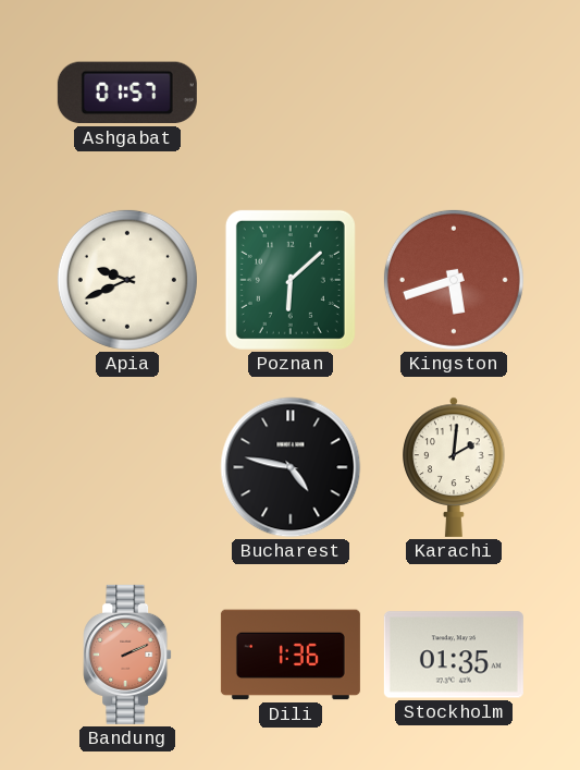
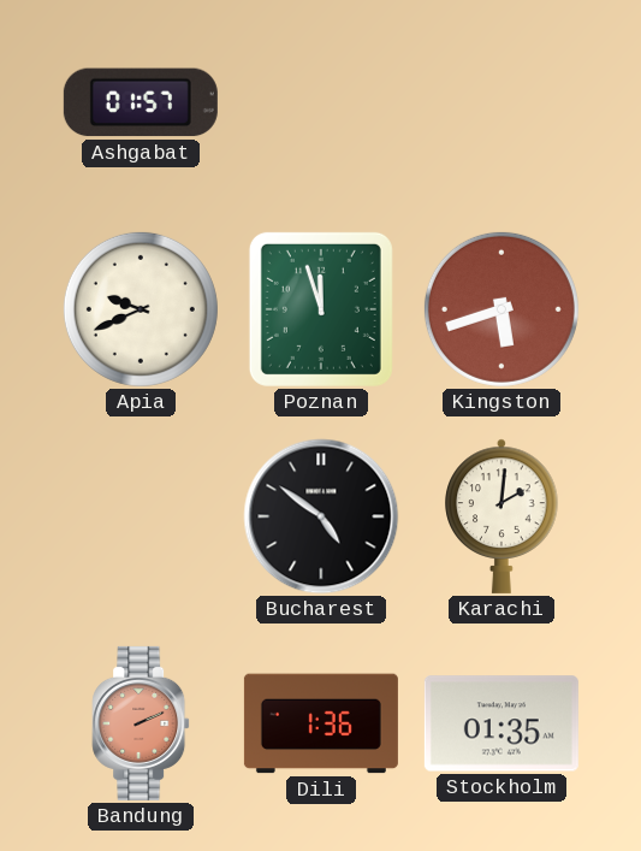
Poznan: 6:08 -> 11:57
Bucharest: 4:47 -> 4:51
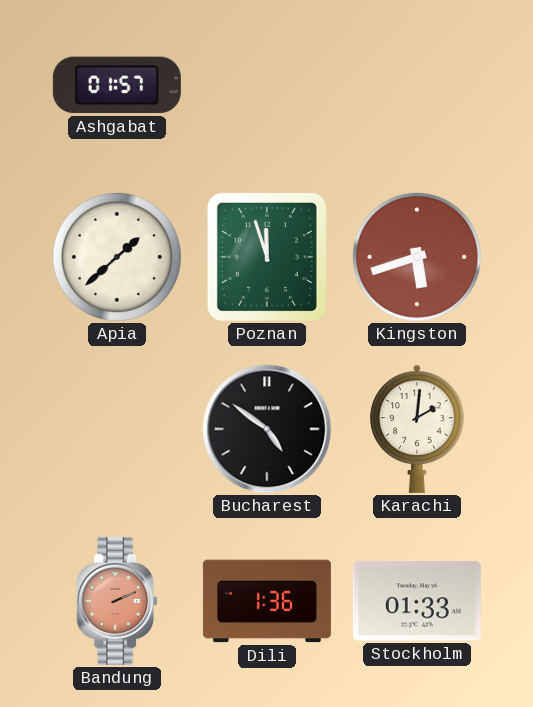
Apia: 9:41 -> 1:38
Stockholm: 01:35 -> 01:33
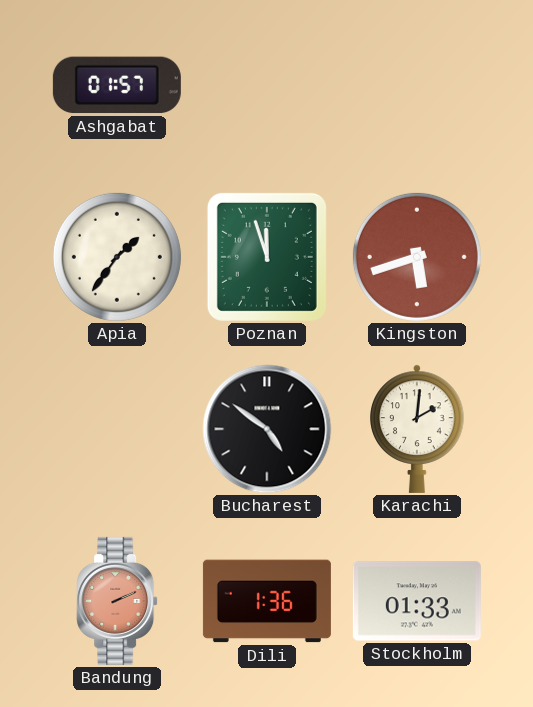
Apia: 1:38 -> 1:36
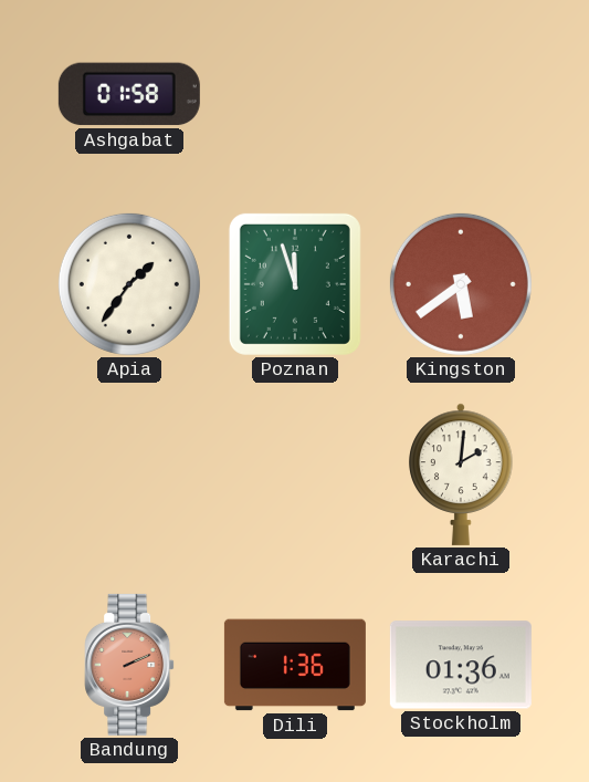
Ashgabat: 01:57 -> 01:58
Kingston: 5:42 -> 5:39
Bucharest: 4:51 -> none
Stockholm: 01:33 -> 01:36
